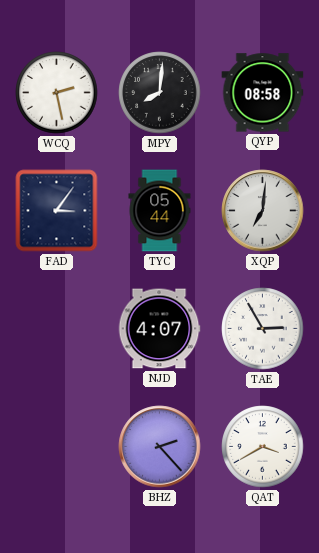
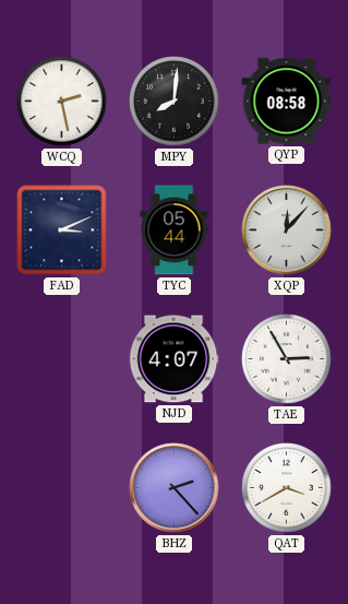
FAD: 3:06 -> 3:11
XQP: 7:01 -> 12:07
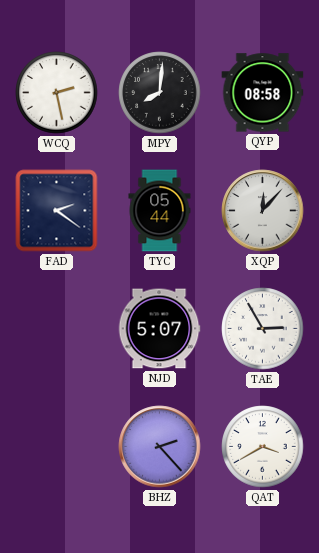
FAD: 3:11 -> 2:21
NJD: 4:07 -> 5:07
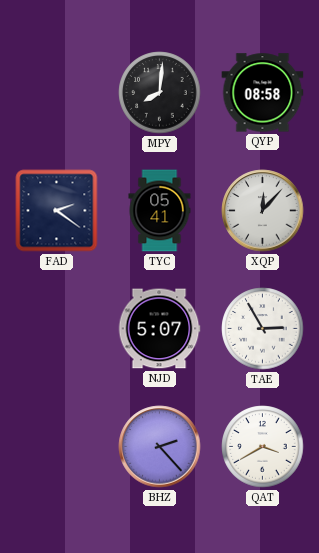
WCQ: 2:28 -> none
TYC: 05:44 -> 05:41
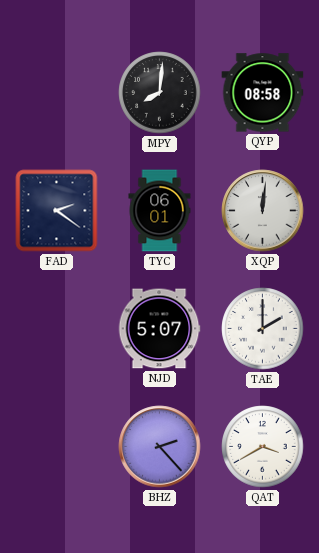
TYC: 05:41 -> 06:01
XQP: 12:07 -> 12:01
TAE: 2:55 -> 2:00
